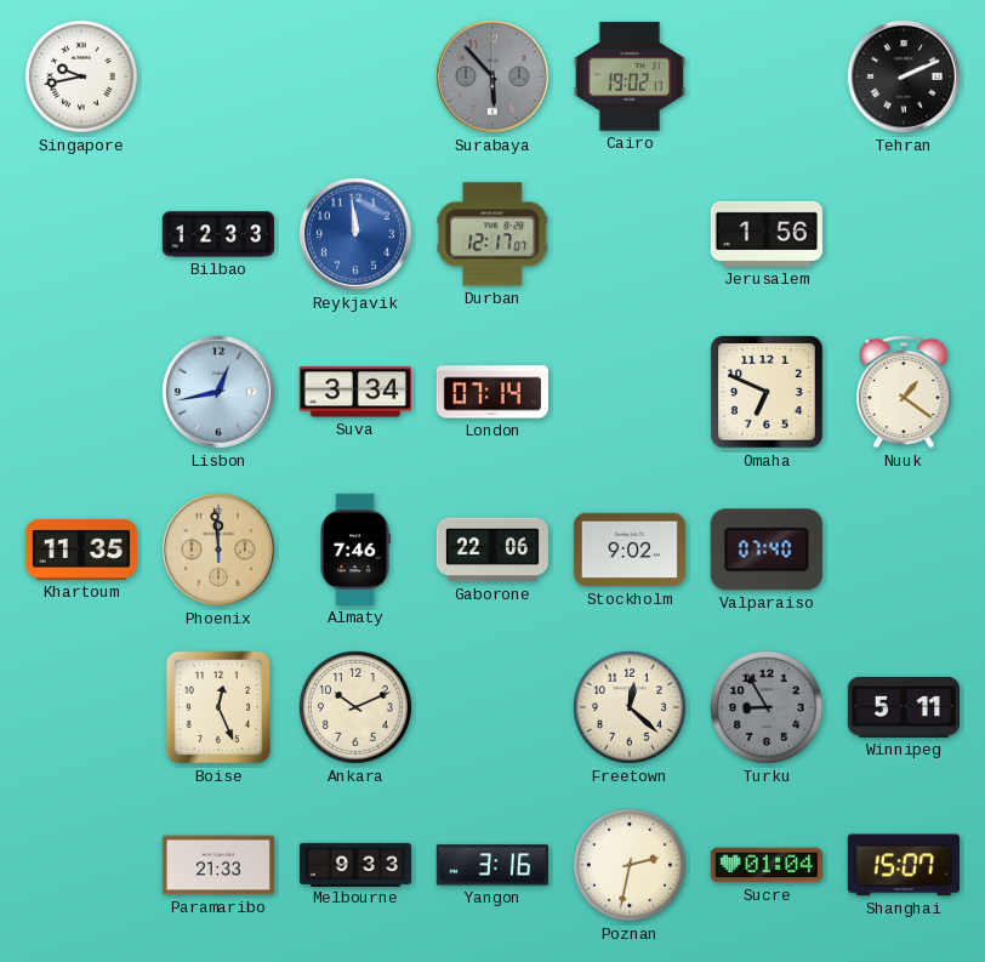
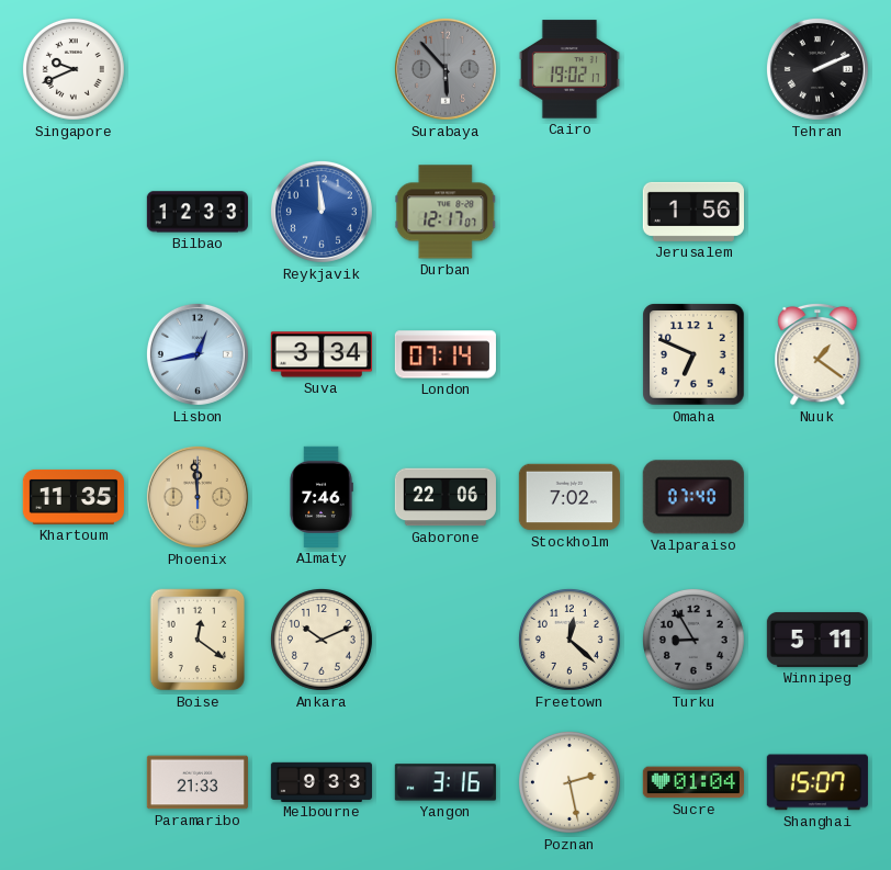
Singapore: 9:43 -> 9:41
Stockholm: 9:02 -> 7:02
Boise: 12:26 -> 12:21
Poznan: 2:32 -> 2:28
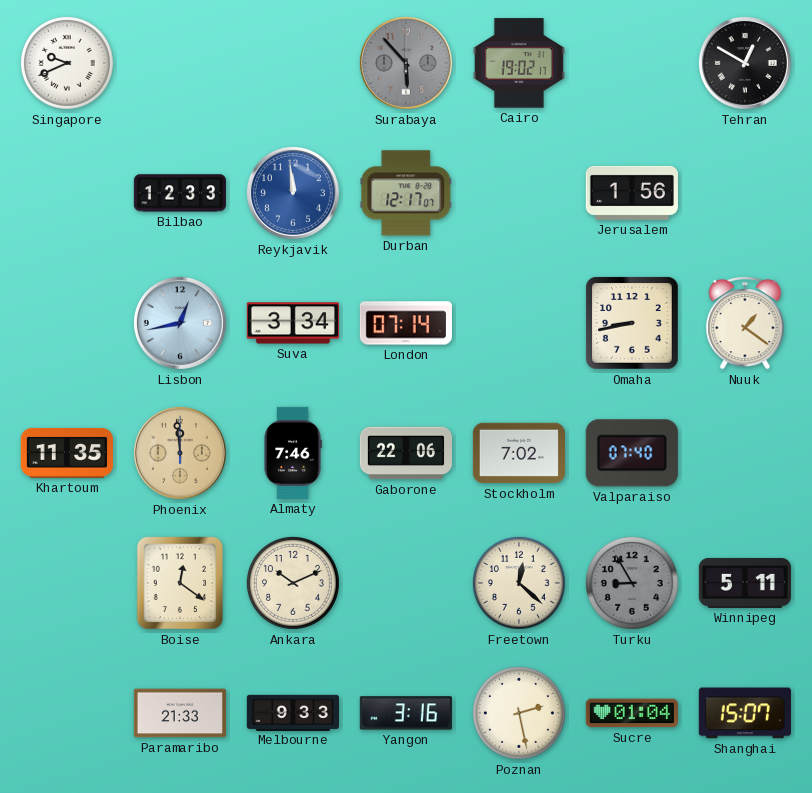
Tehran: 2:11 -> 12:50
Omaha: 6:49 -> 8:43
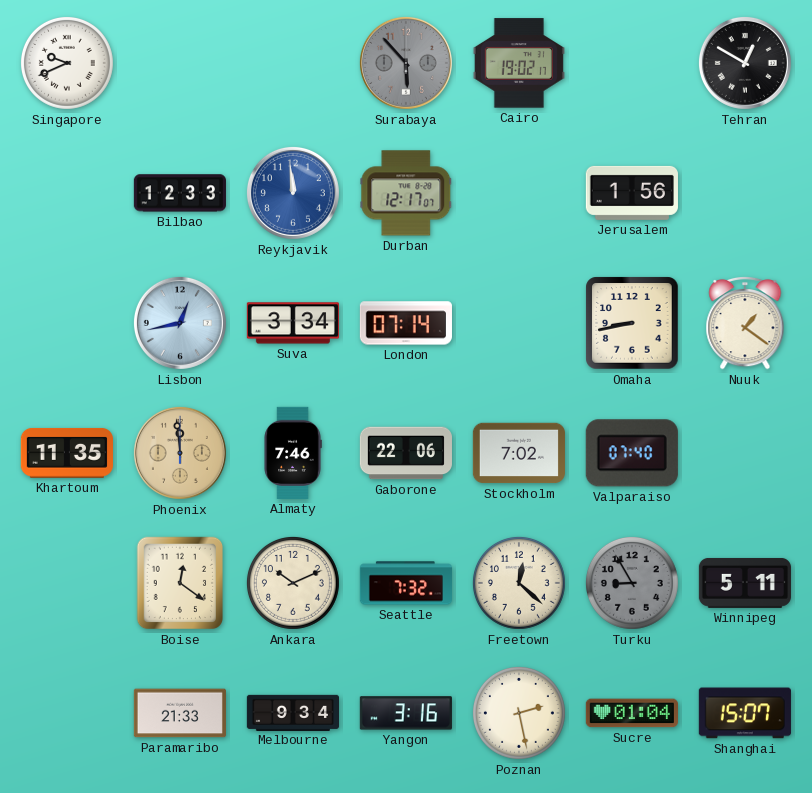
Seattle: none -> 7:32
Melbourne: 9:33 -> 9:34
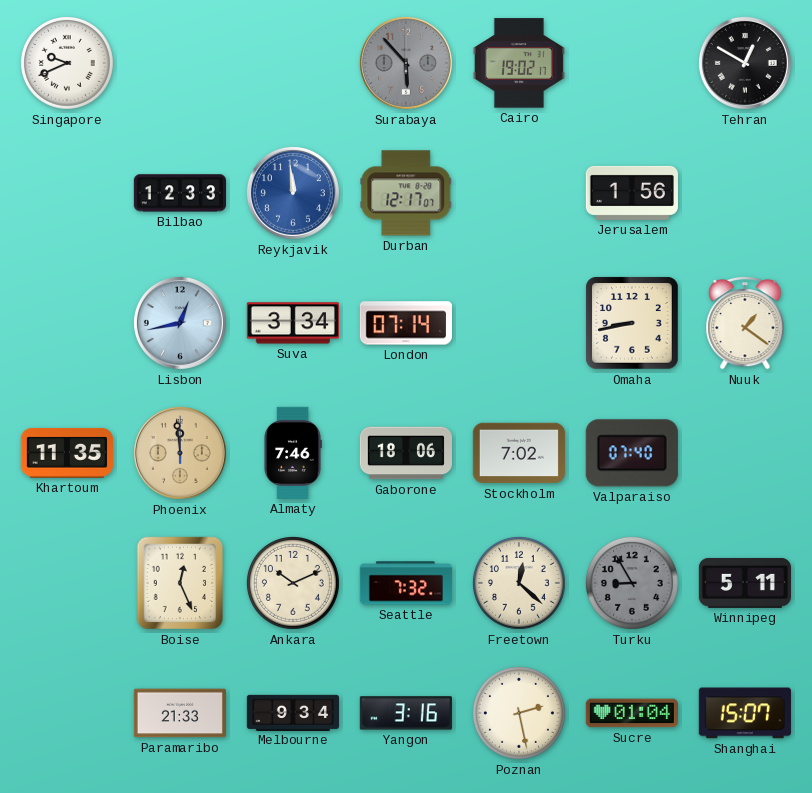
Gaborone: 22:06 -> 18:06
Boise: 12:21 -> 12:26
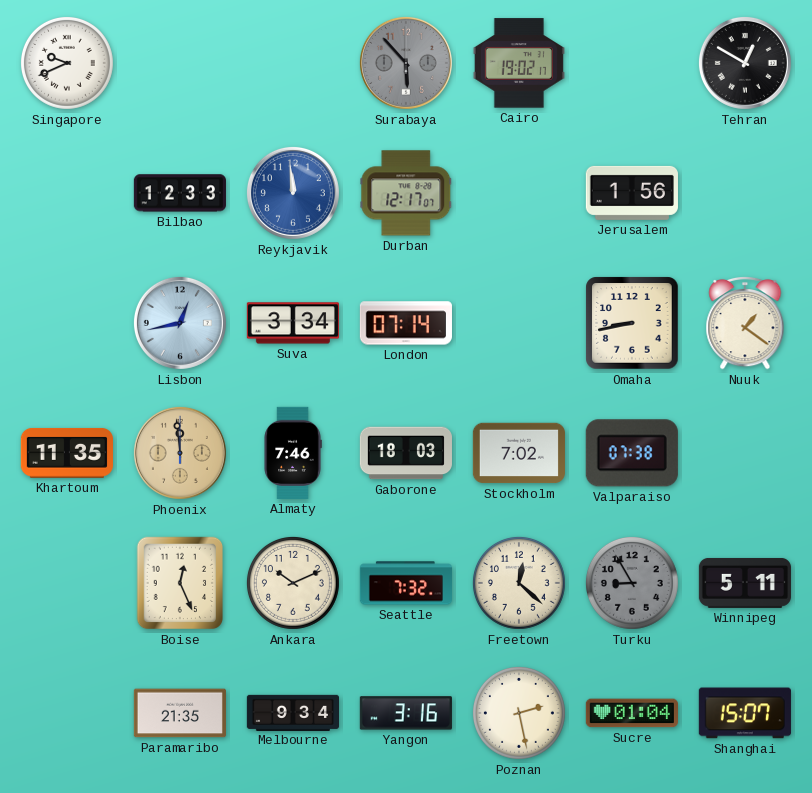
Gaborone: 18:06 -> 18:03
Valparaiso: 07:40 -> 07:38
Paramaribo: 21:33 -> 21:35
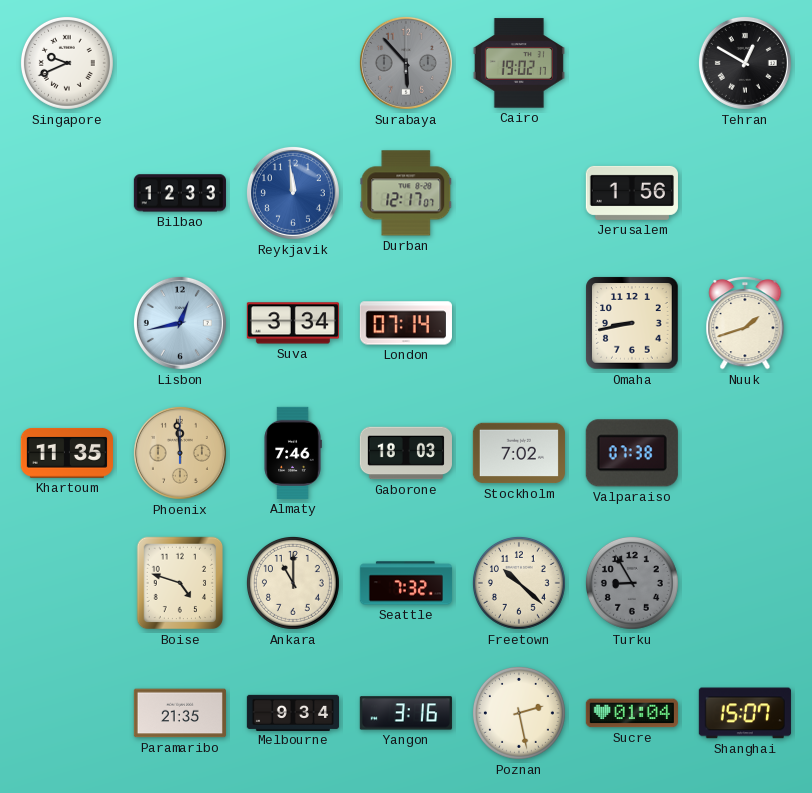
Nuuk: 1:21 -> 1:42
Boise: 12:26 -> 4:48
Ankara: 10:11 -> 11:00
Freetown: 12:22 -> 10:22
Winnipeg: 5:11 -> none
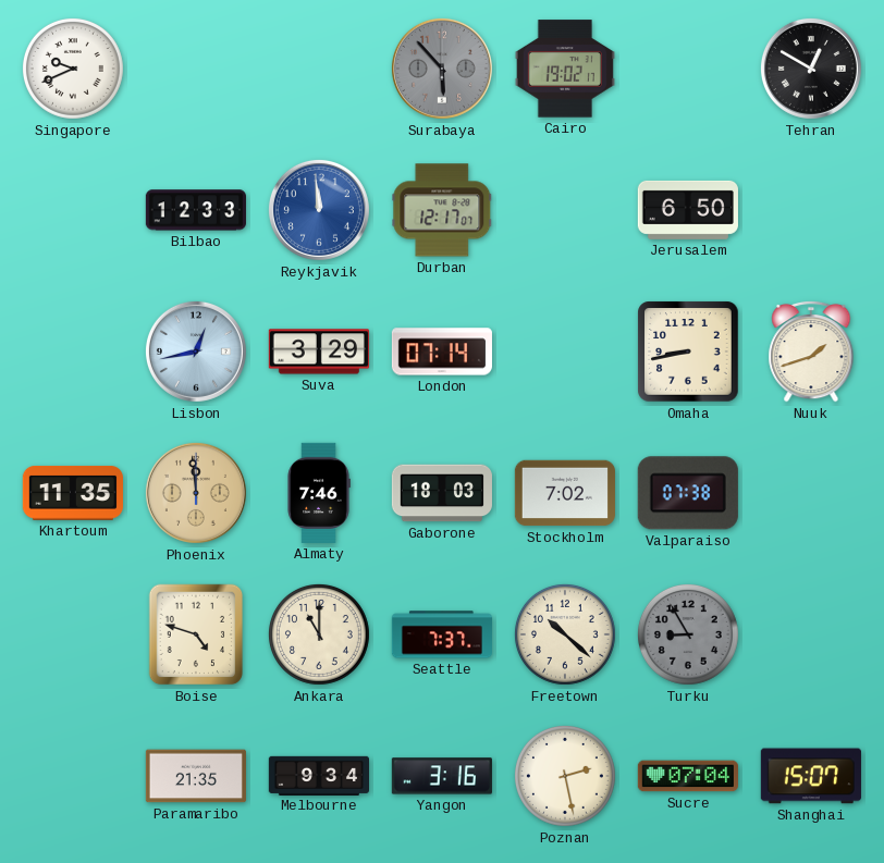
Jerusalem: 1:56 -> 6:50
Suva: 3:34 -> 3:29
Seattle: 7:32 -> 7:37
Sucre: 01:04 -> 07:04
